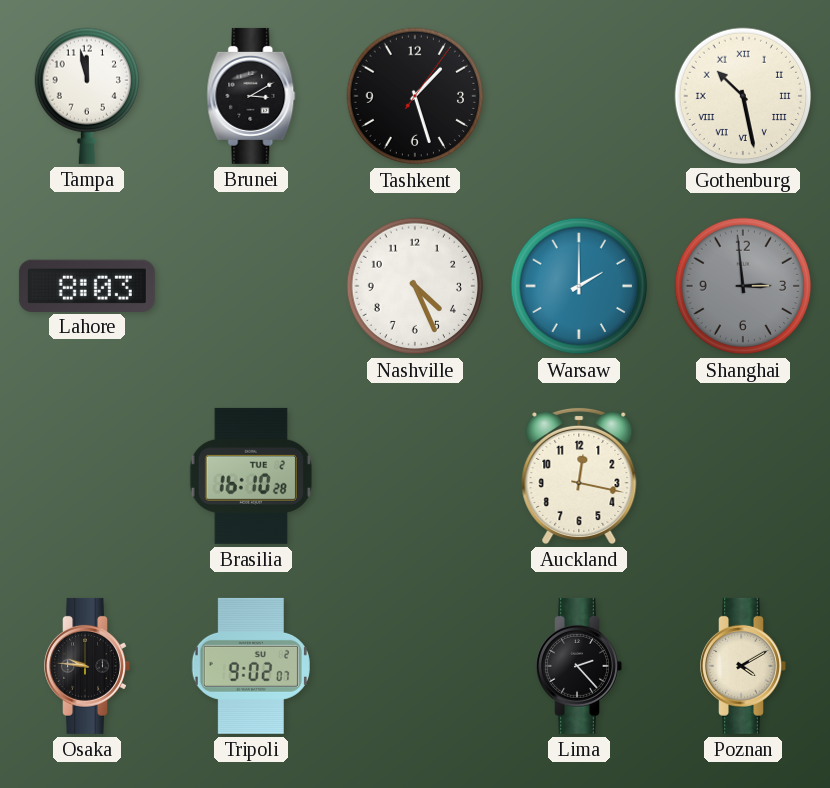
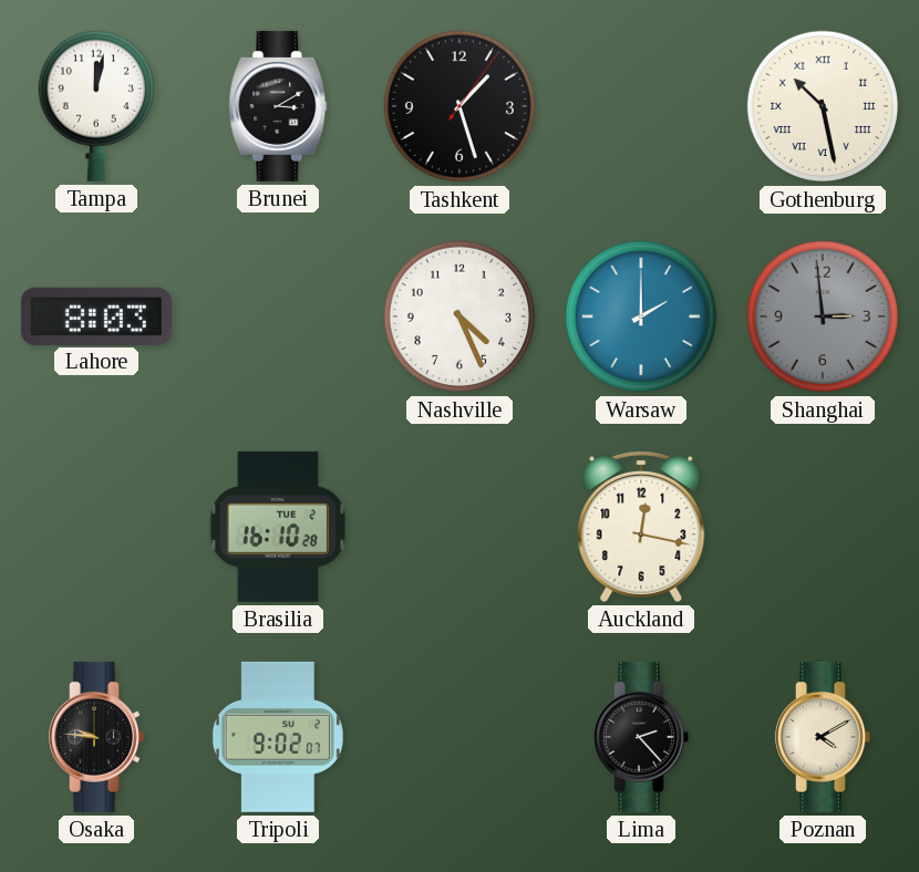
Tampa: 11:58 -> 12:02
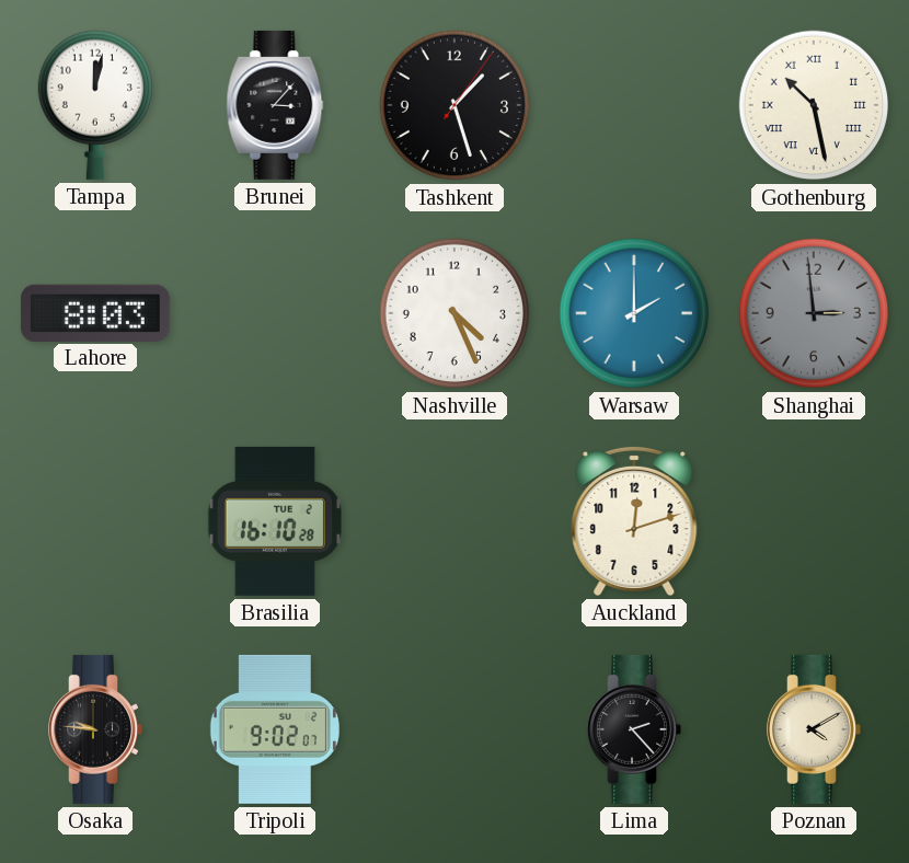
Brunei: 3:10 -> 3:07
Auckland: 12:17 -> 12:12
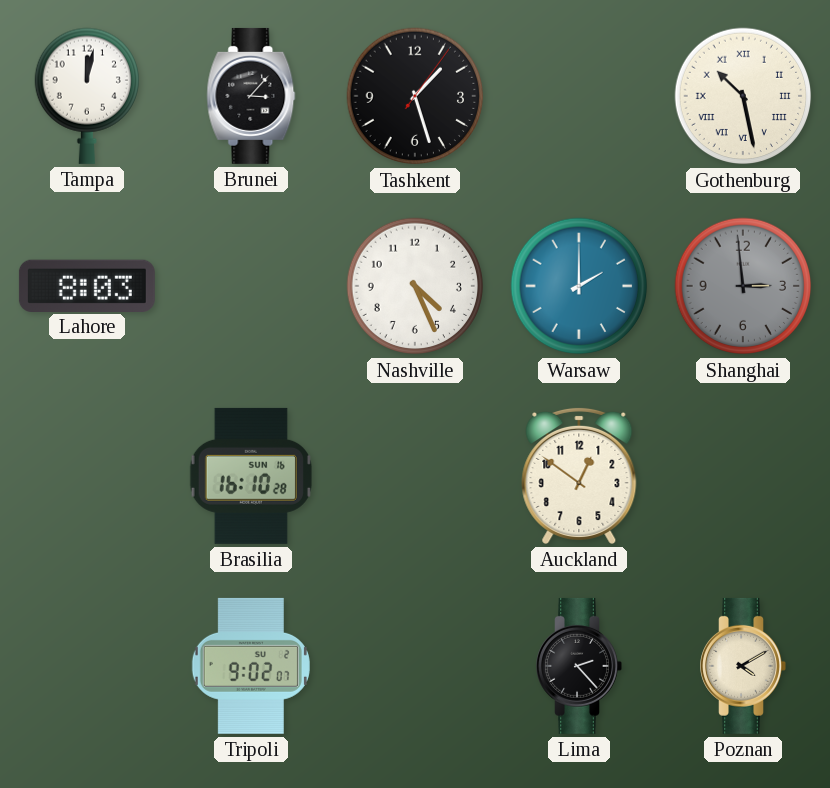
Brasilia date: TUE 2 -> SUN 16
Auckland: 12:12 -> 12:51
Osaka: 9:46 -> none
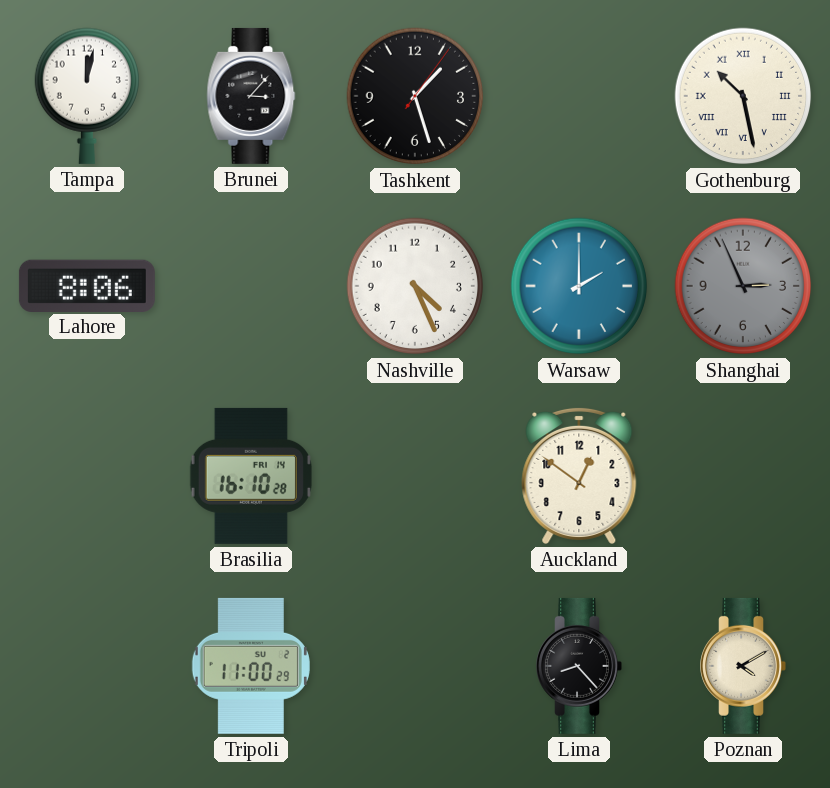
Lahore: 8:03 -> 8:06
Shanghai: 2:59 -> 2:56
Brasilia date: SUN 16 -> FRI 14
Tripoli: 9:02 -> 11:00
Lima: 2:23 -> 8:23
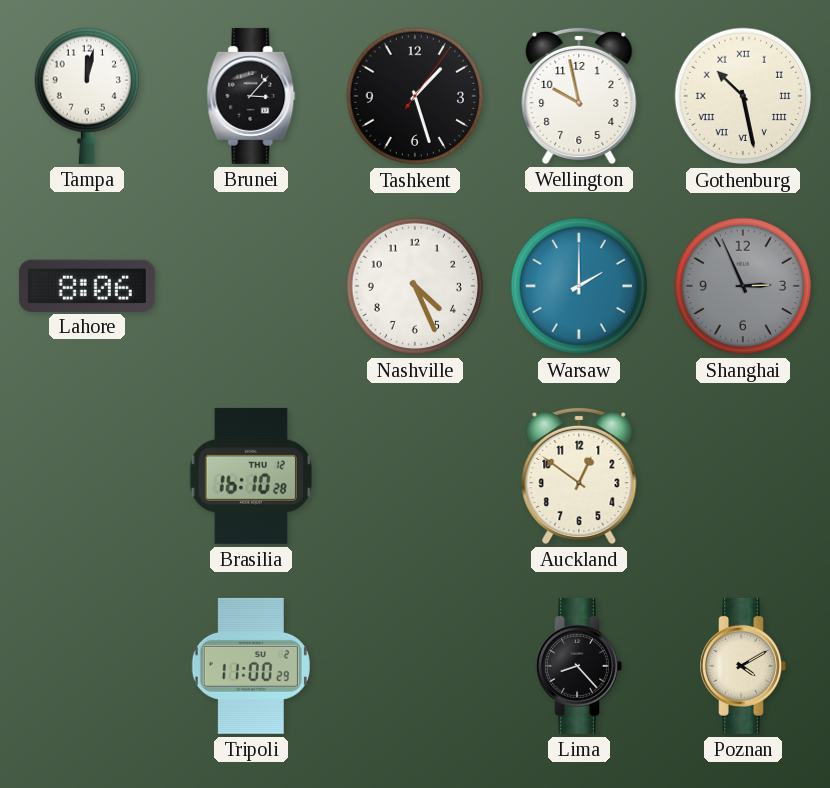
Wellington: none -> 9:58
Brasilia date: FRI 14 -> THU 12
